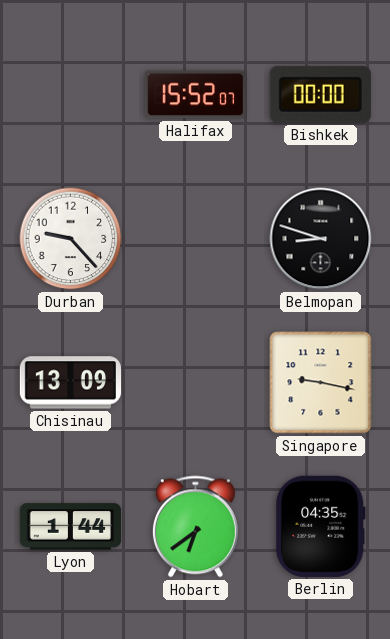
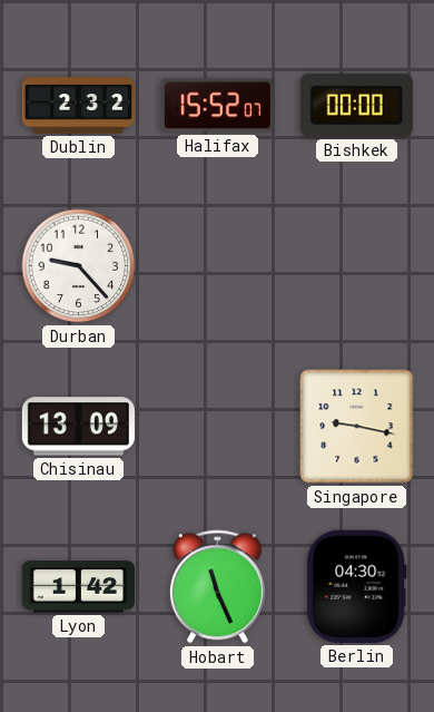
Dublin: none -> 2:32
Belmopan: 8:48 -> none
Lyon: 1:44 -> 1:42
Hobart: 6:39 -> 11:26
Berlin: 04:35 -> 04:30
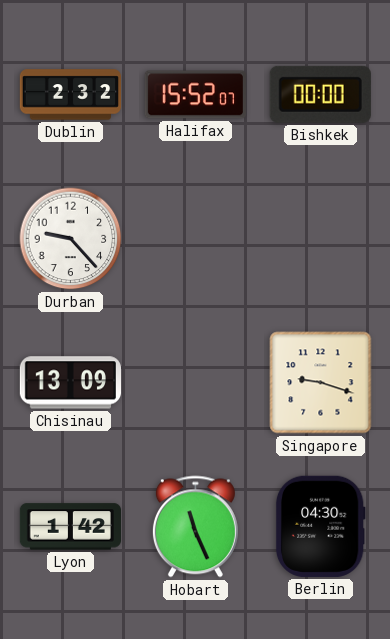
Singapore: 9:17 -> 9:18
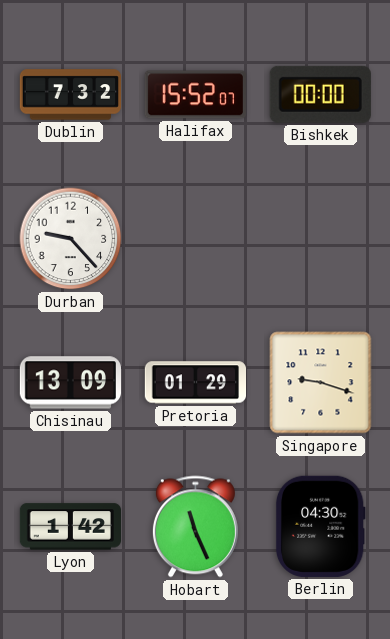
Dublin: 2:32 -> 7:32
Pretoria: none -> 01:29
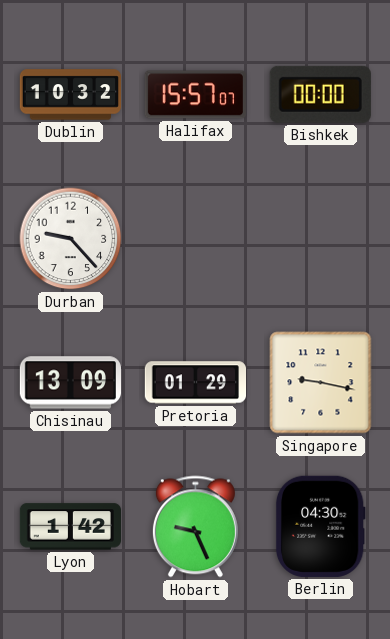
Dublin: 7:32 -> 10:32
Halifax: 15:52 -> 15:57
Singapore: 9:18 -> 9:17
Hobart: 11:26 -> 9:26
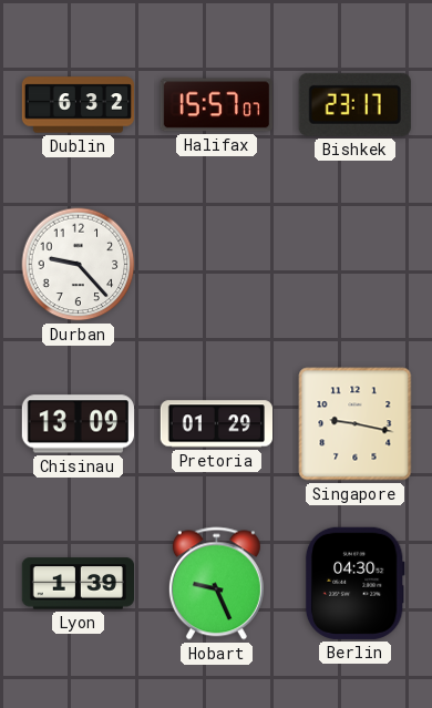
Dublin: 10:32 -> 6:32
Bishkek: 00:00 -> 23:17
Lyon: 1:42 -> 1:39
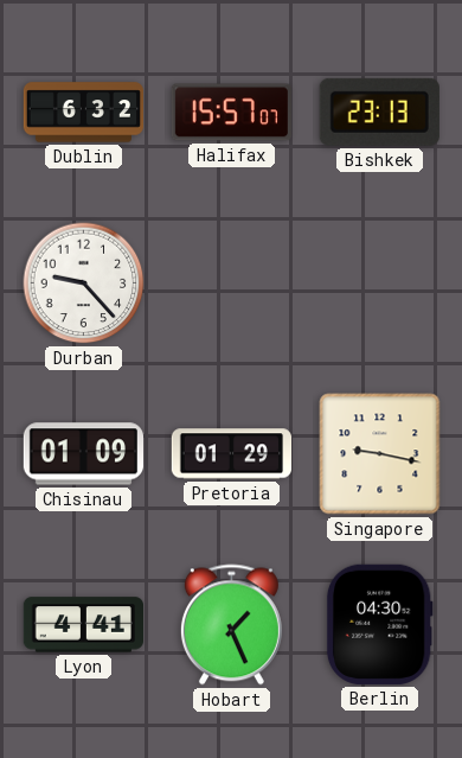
Bishkek: 23:17 -> 23:13
Chisinau: 13:09 -> 01:09
Lyon: 1:39 -> 4:41
Hobart: 9:26 -> 1:26
